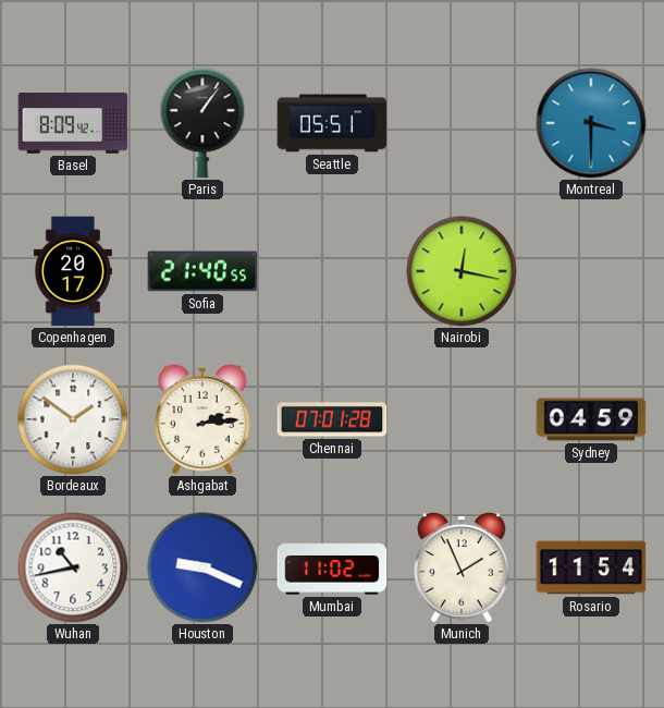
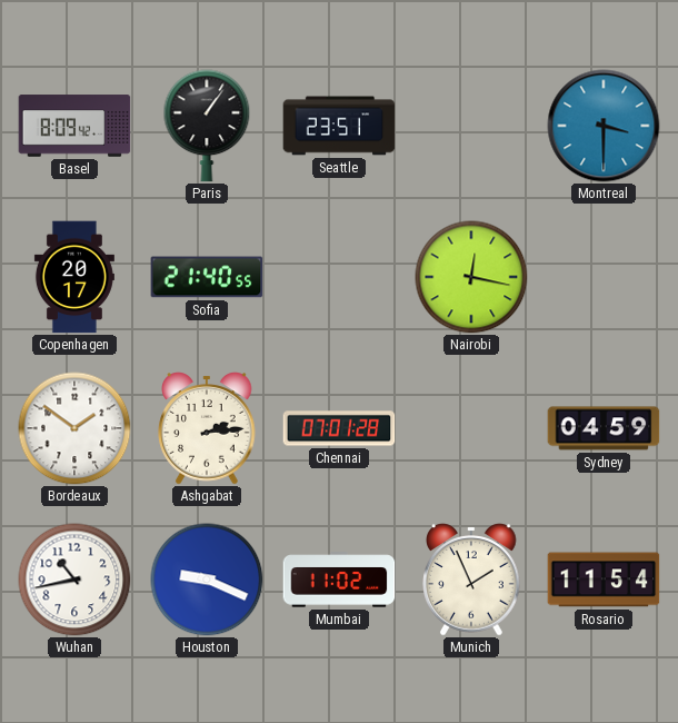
Seattle: 05:51 -> 23:51
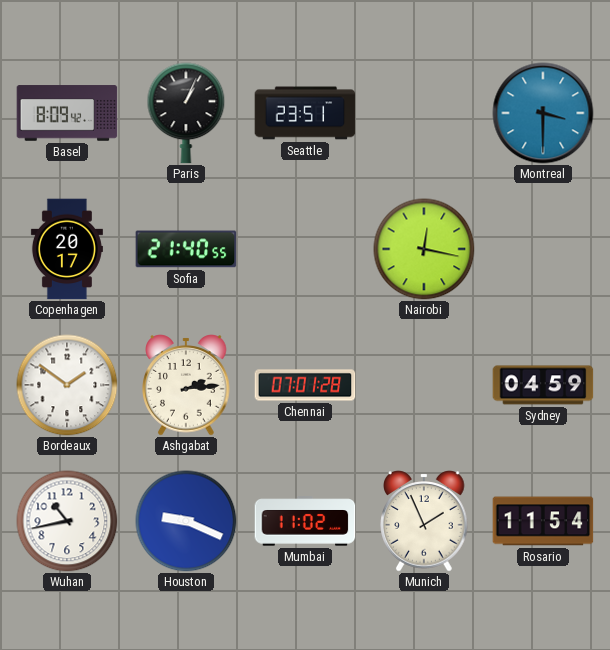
Paris: 1:06 -> 1:04
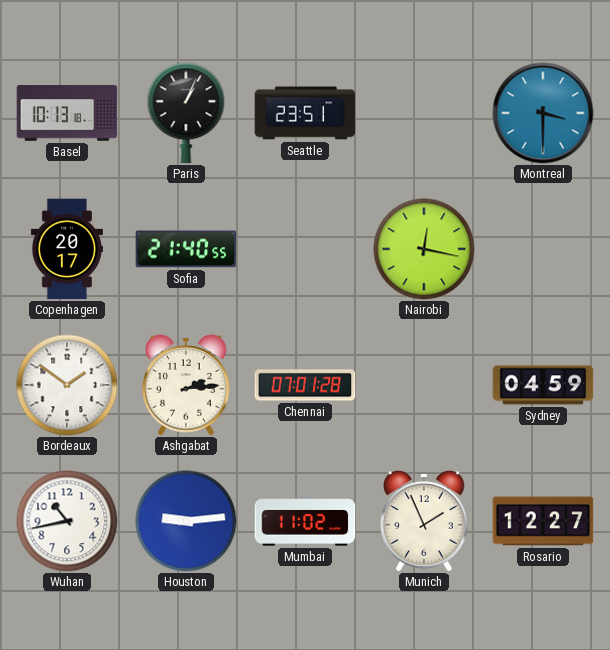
Basel: 8:09 -> 10:13
Houston: 9:19 -> 9:14
Rosario: 11:54 -> 12:27
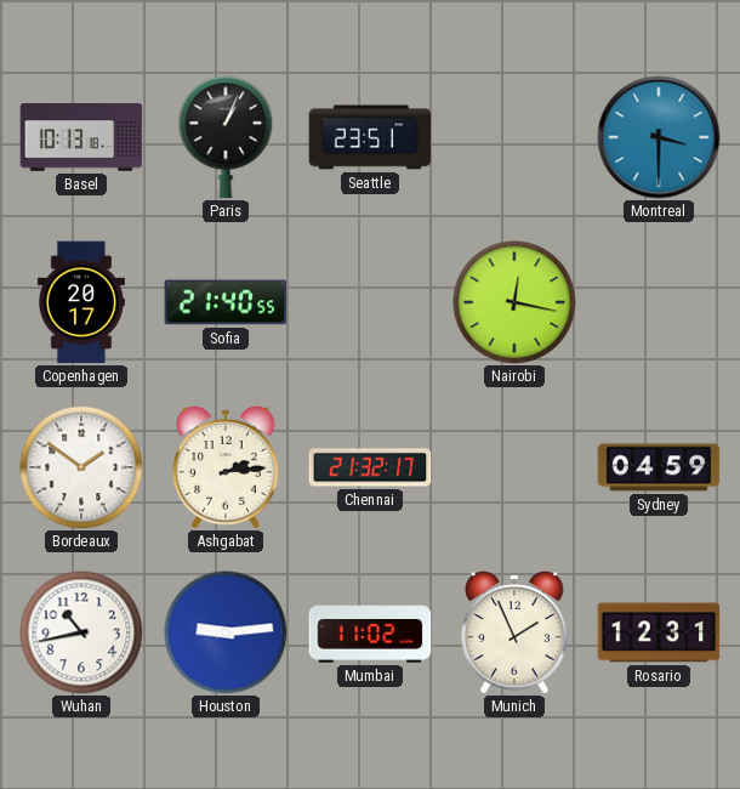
Chennai: 07:01 -> 21:32
Rosario: 12:27 -> 12:31
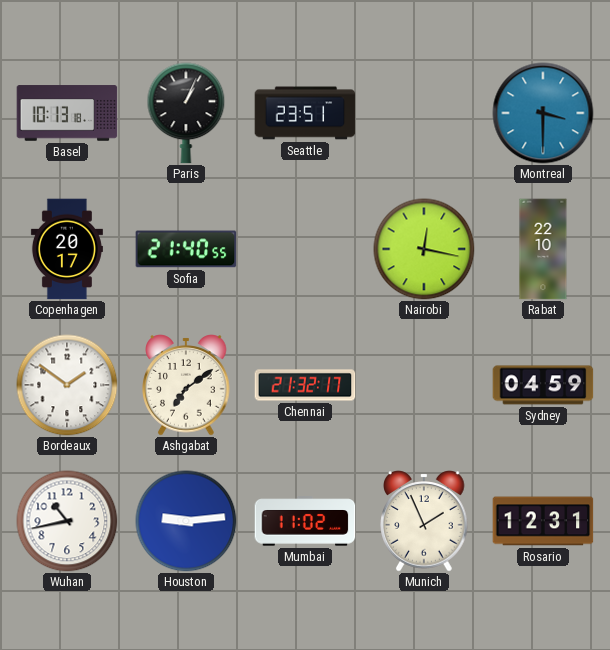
Rabat: none -> 22:10
Ashgabat: 2:14 -> 7:09
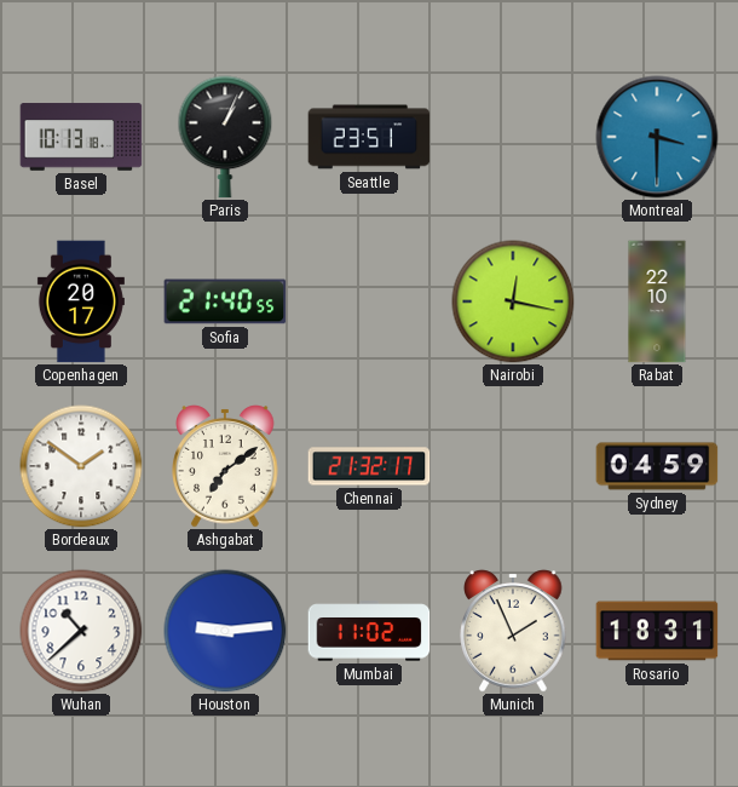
Wuhan: 10:43 -> 10:38
Rosario: 12:31 -> 18:31
